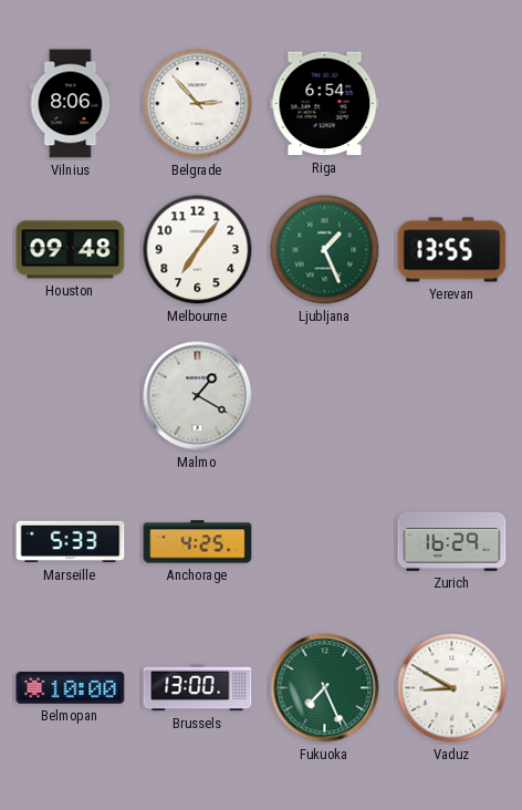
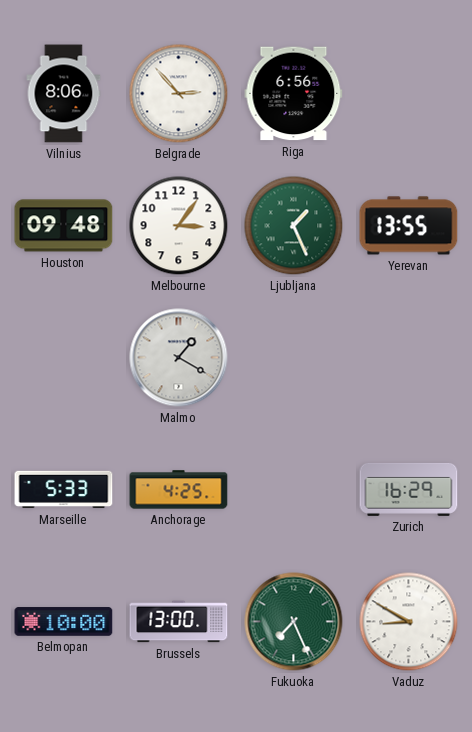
Riga: 6:54 -> 6:56
Melbourne: 7:06 -> 3:06
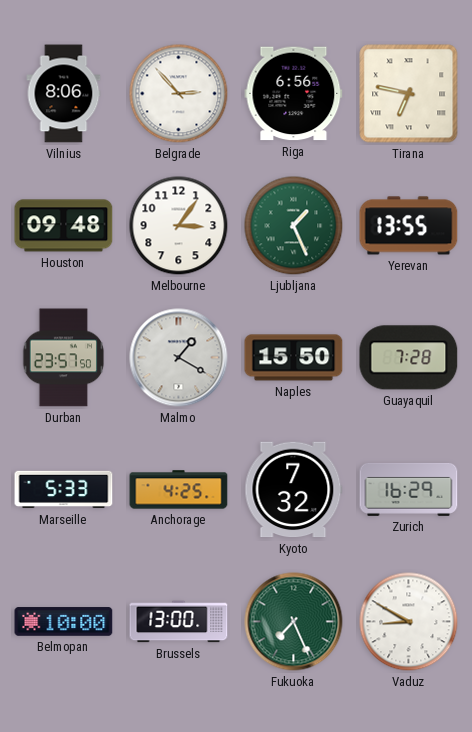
Tirana: none -> 6:47
Durban: none -> 23:57
Naples: none -> 15:50
Guayaquil: none -> 7:28
Kyoto: none -> 7:32
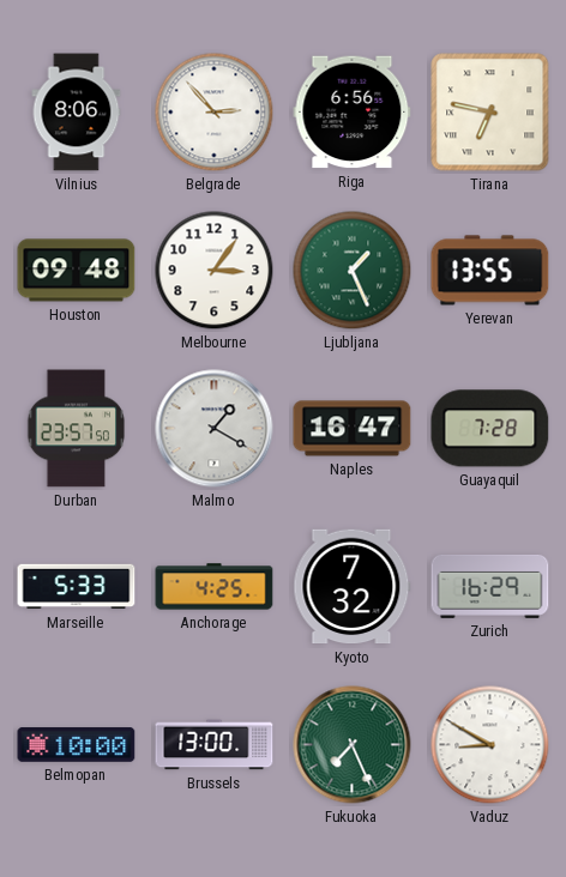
Naples: 15:50 -> 16:47
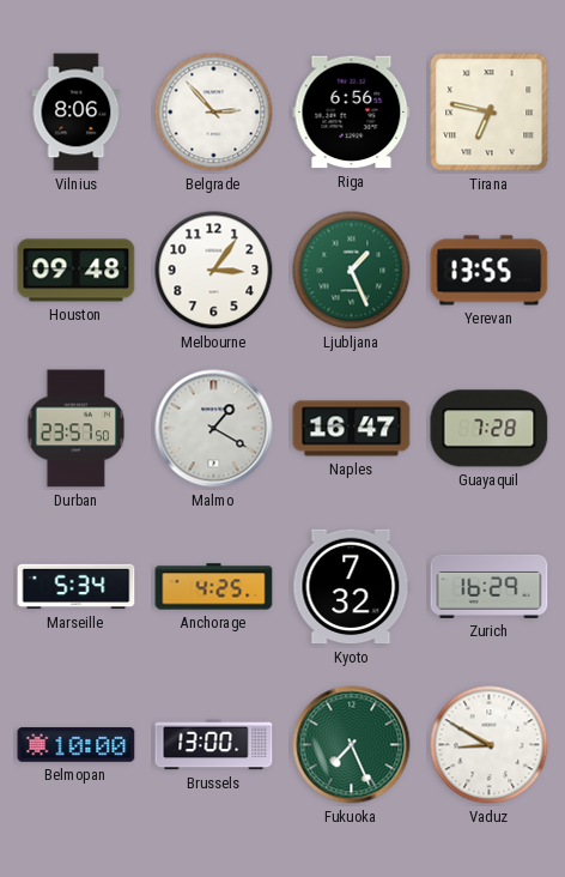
Marseille: 5:33 -> 5:34
